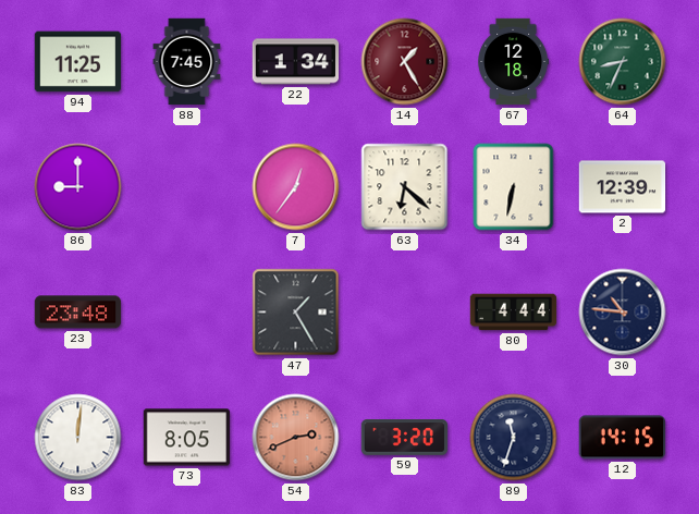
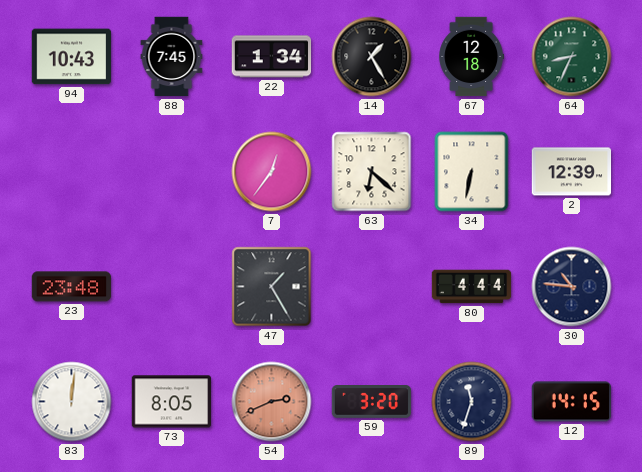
94: 11:25 -> 10:43
14 dial: burgundy -> black
86: 9:00 -> none
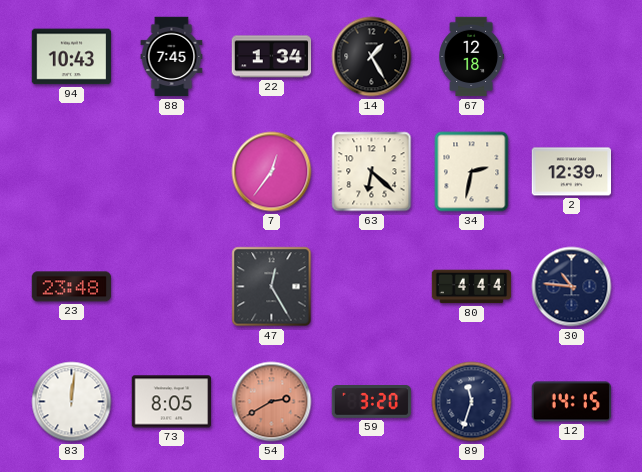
64: 8:34 -> none
34: 6:32 -> 2:32
47: 1:25 -> 12:25
54: 2:41 -> 2:40
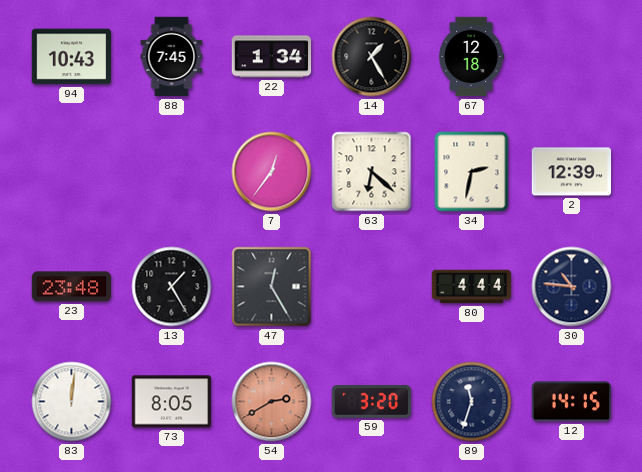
13: none -> 1:25
